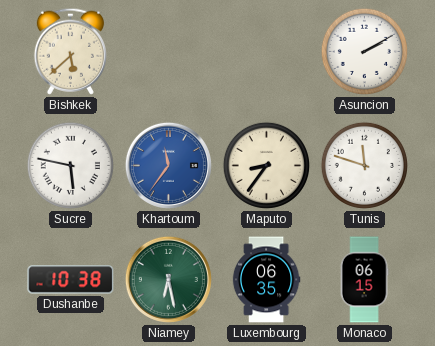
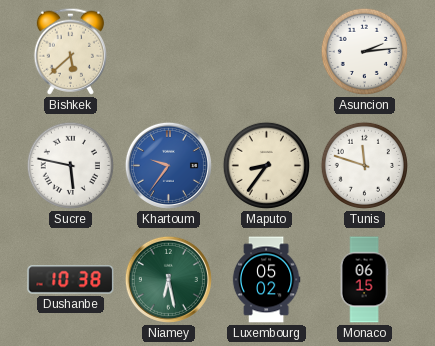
Asuncion: 2:10 -> 2:14
Khartoum: 11:36 -> 9:36
Luxembourg: 06:35 -> 05:02
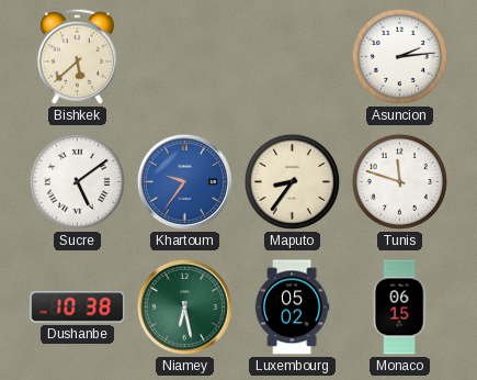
Sucre: 5:47 -> 5:09
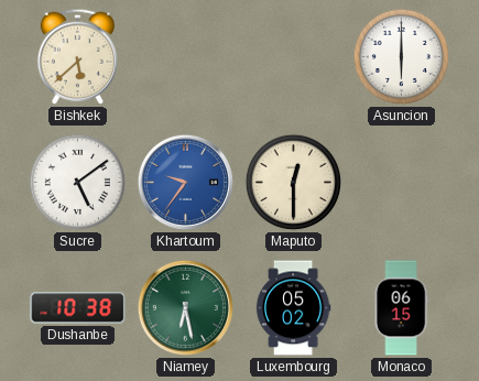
Asuncion: 2:14 -> 6:00
Maputo: 8:36 -> 12:30
Tunis: 11:48 -> none
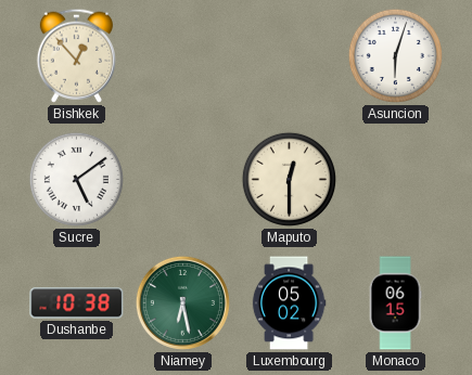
Bishkek: 5:38 -> 12:53
Asuncion: 6:00 -> 6:03
Khartoum: 9:36 -> none
